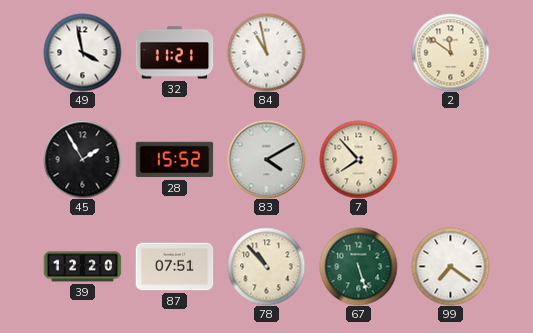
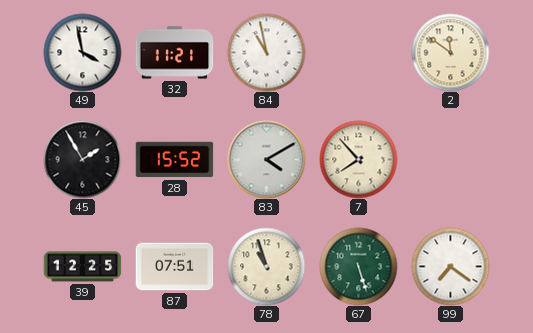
39: 12:20 -> 12:25
78: 10:53 -> 10:57
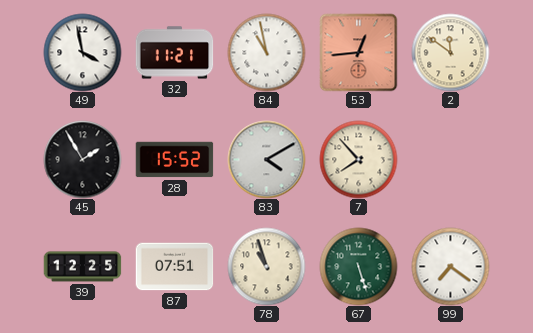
53: none -> 12:44
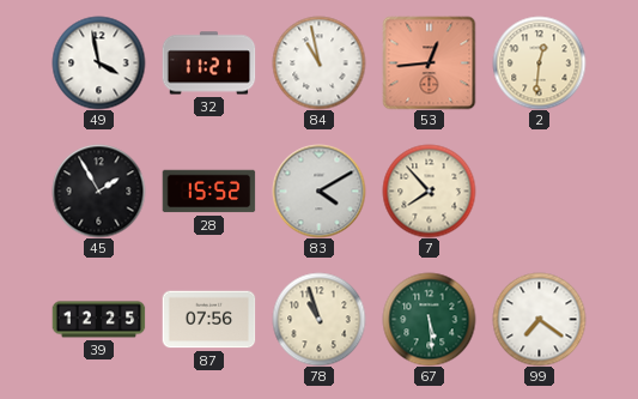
2: 11:51 -> 12:31
87: 07:51 -> 07:56
67: 5:27 -> 5:29
